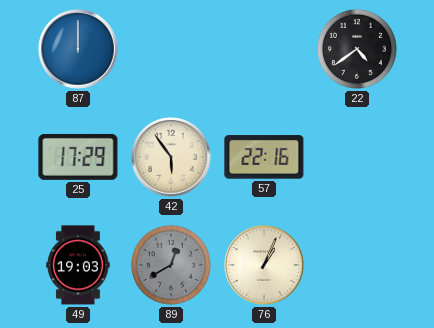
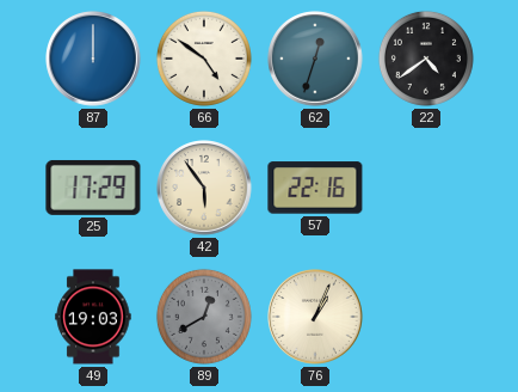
66: none -> 4:51
62: none -> 12:33
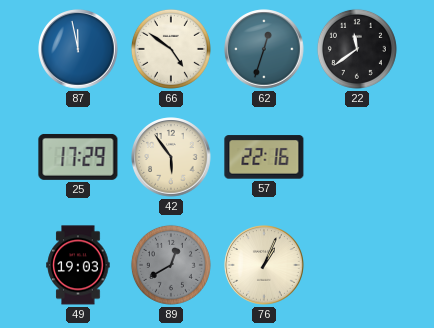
87: 12:00 -> 11:58
22: 4:39 -> 11:39
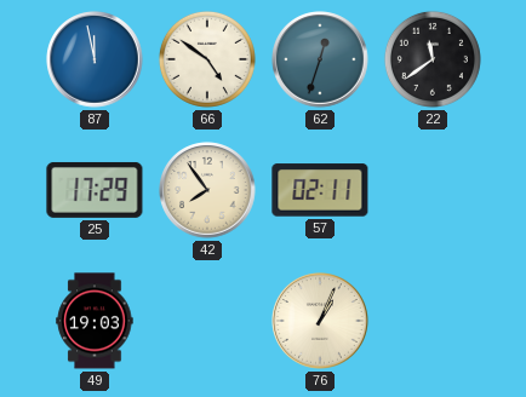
42: 5:54 -> 7:54
57: 22:16 -> 02:11
89: 12:40 -> none
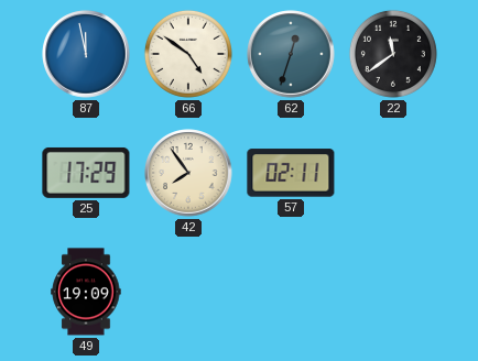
49: 19:03 -> 19:09
76: 1:04 -> none
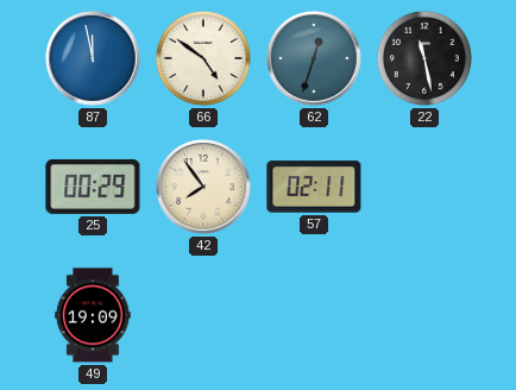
22: 11:39 -> 11:28
25: 17:29 -> 00:29
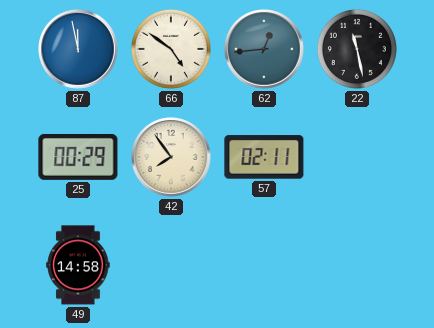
62: 12:33 -> 12:44
49: 19:09 -> 14:58
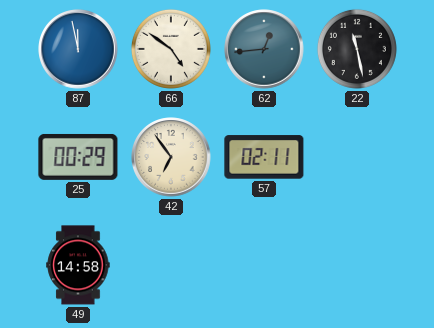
42: 7:54 -> 6:54
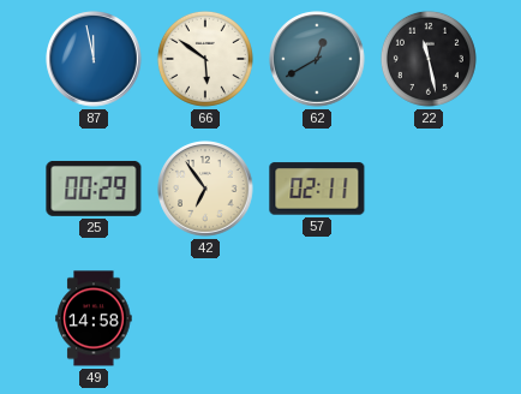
66: 4:51 -> 5:51
62: 12:44 -> 12:40
